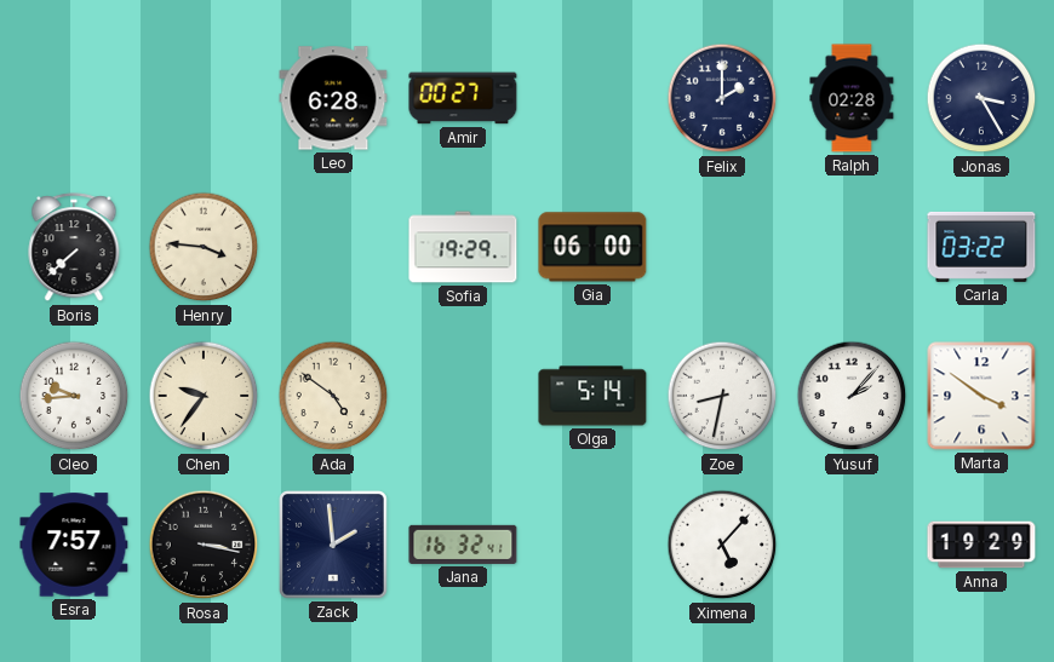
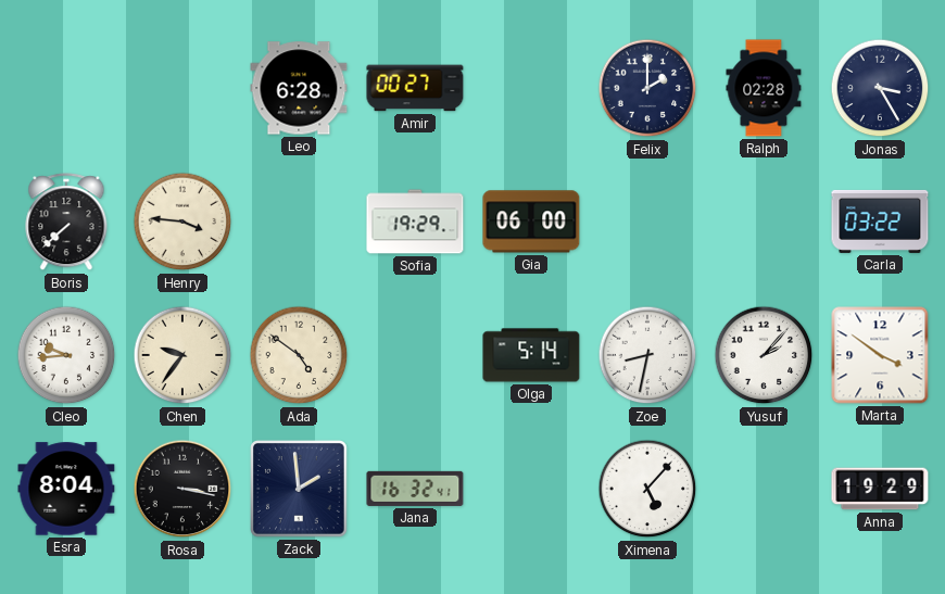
Esra: 7:57 -> 8:04
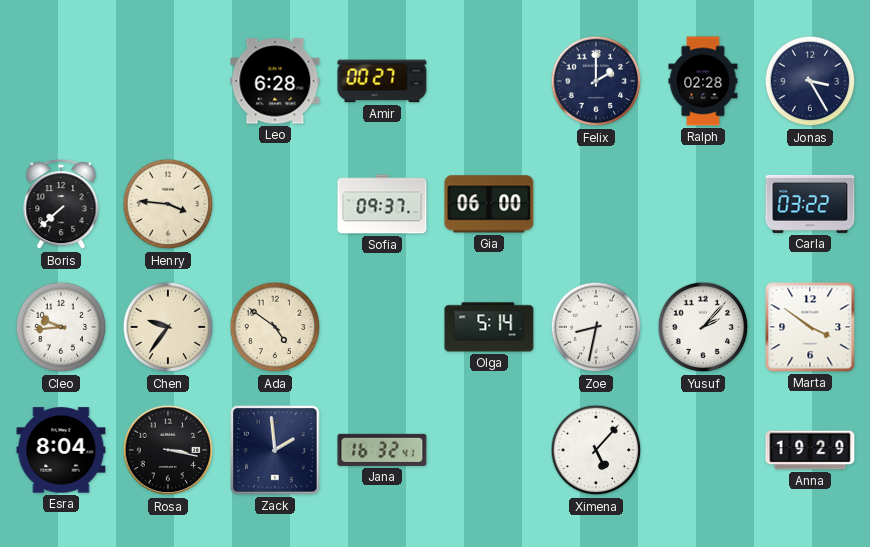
Sofia: 19:29 -> 09:37
